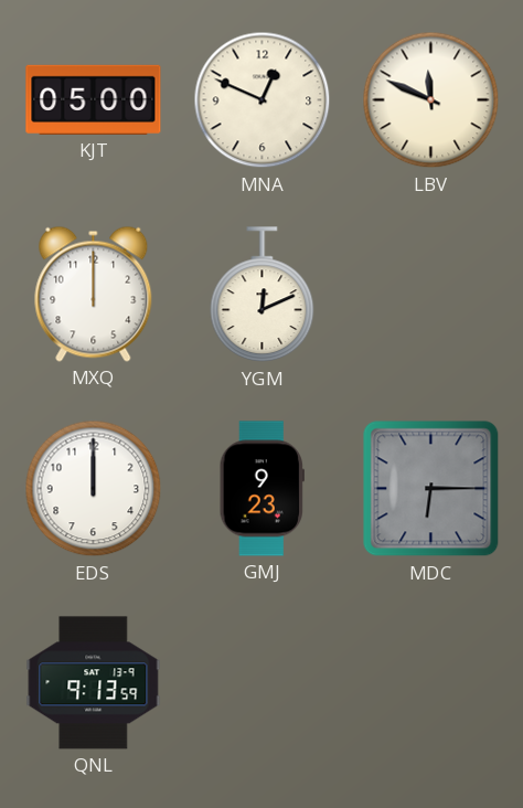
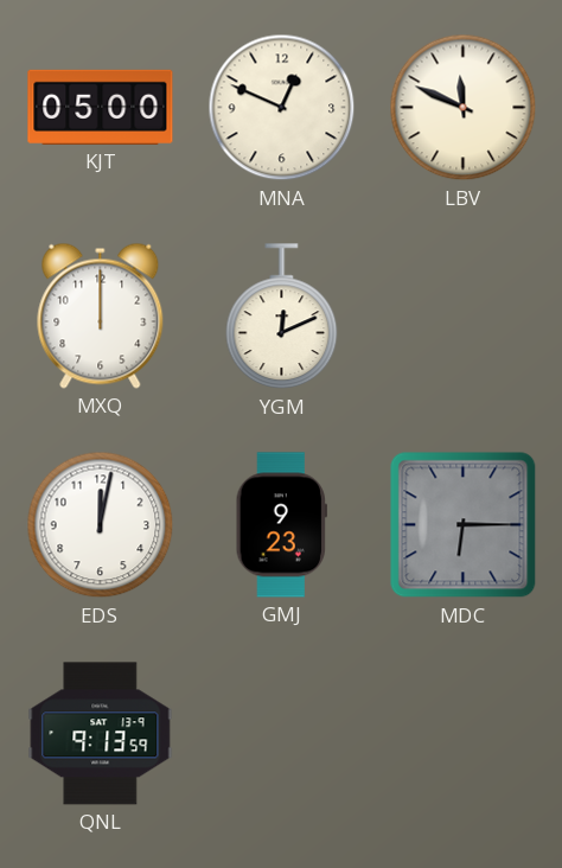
EDS: 12:00 -> 12:02
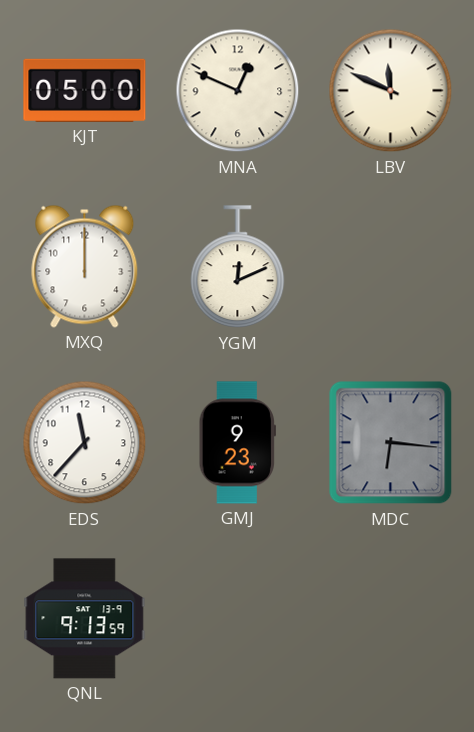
EDS: 12:02 -> 11:37
MDC: 6:15 -> 6:16
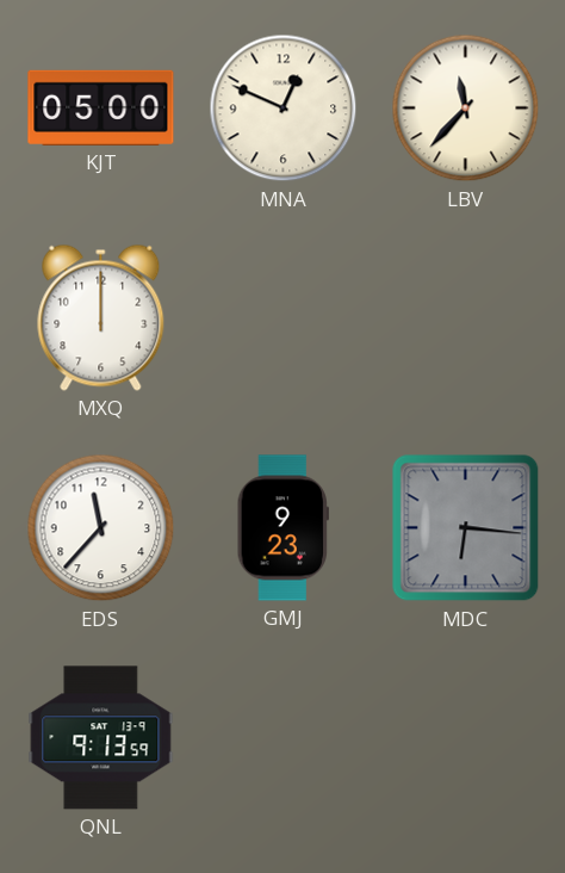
LBV: 11:49 -> 11:37
YGM: 12:11 -> none
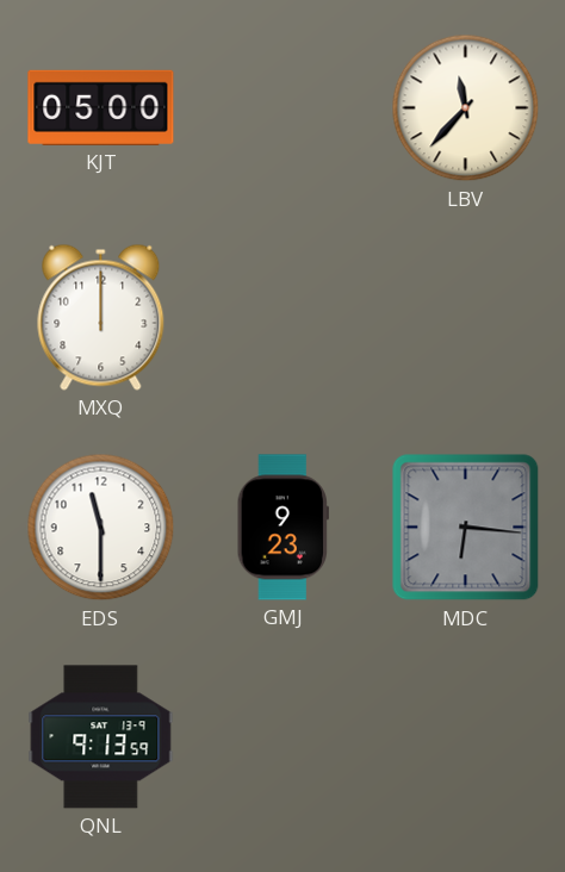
MNA: 12:49 -> none
EDS: 11:37 -> 11:30
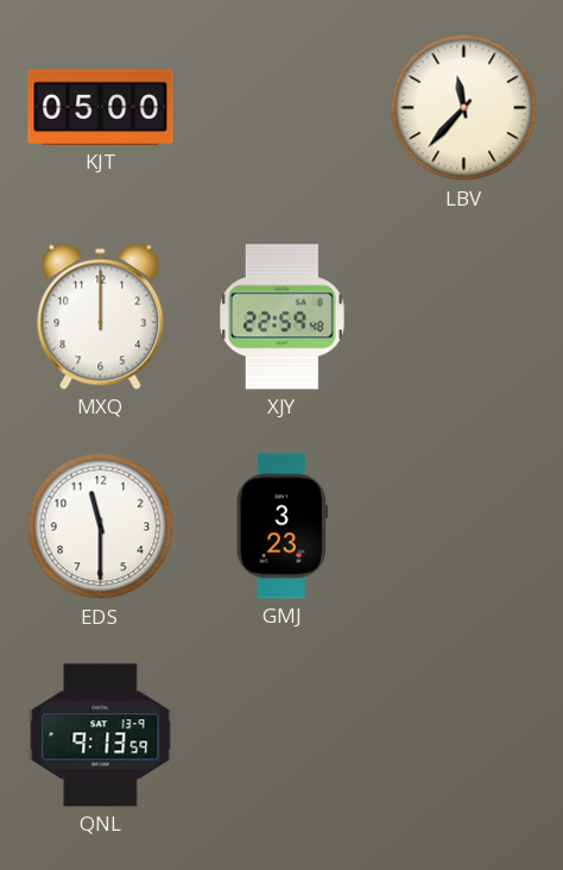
XJY: none -> 22:59
GMJ: 9:23 -> 3:23
MDC: 6:16 -> none
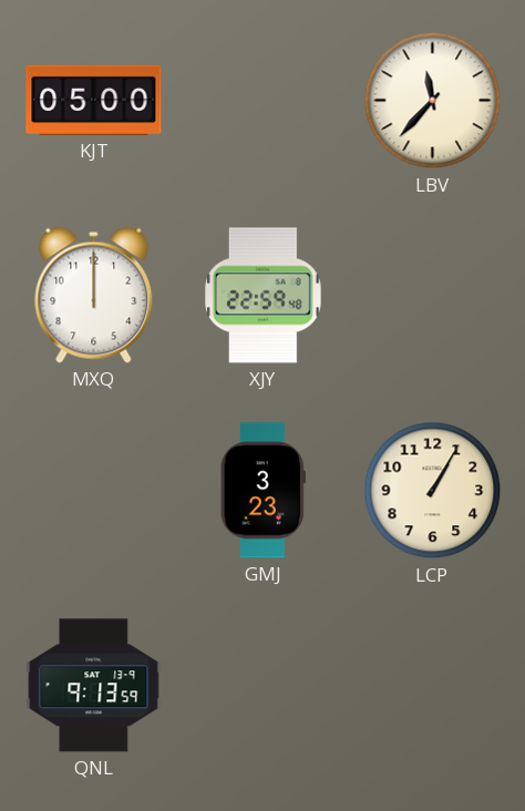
EDS: 11:30 -> none
LCP: none -> 1:05
